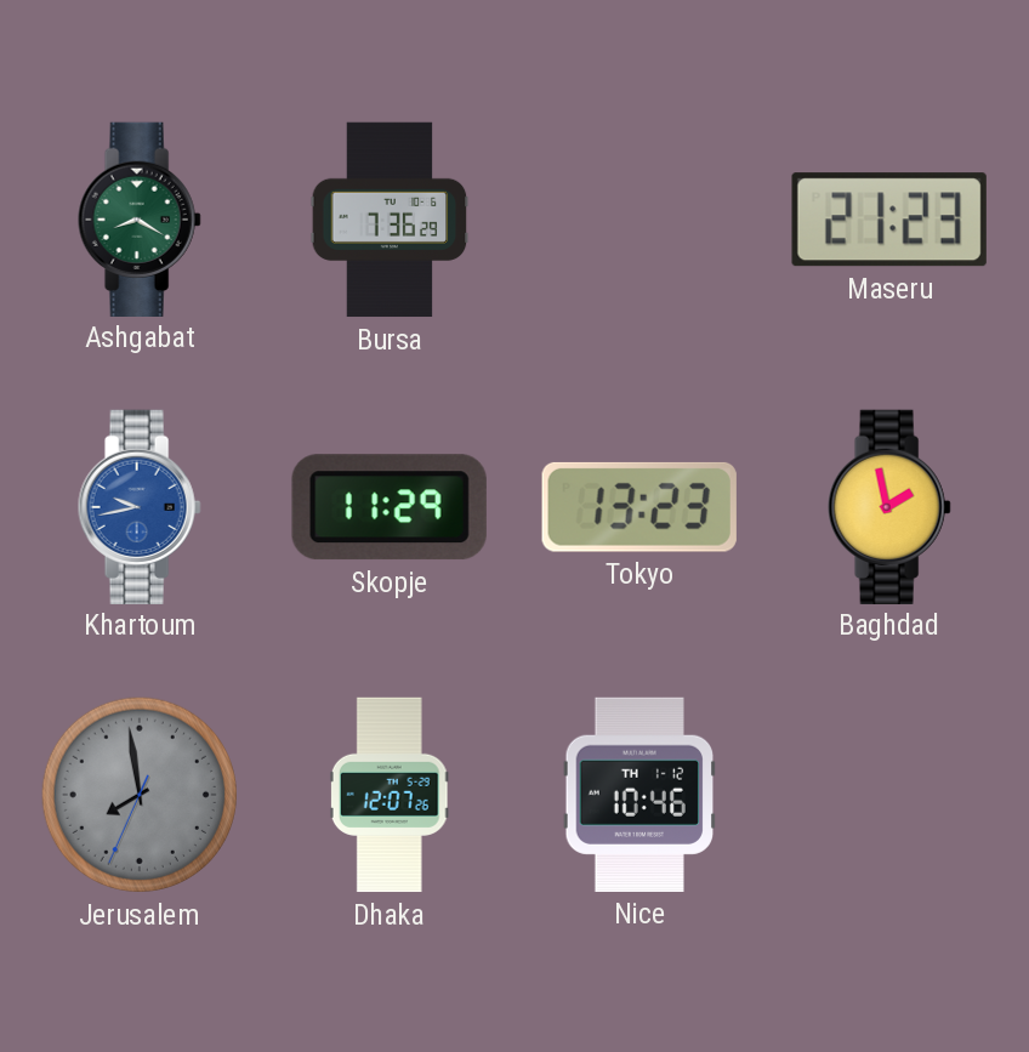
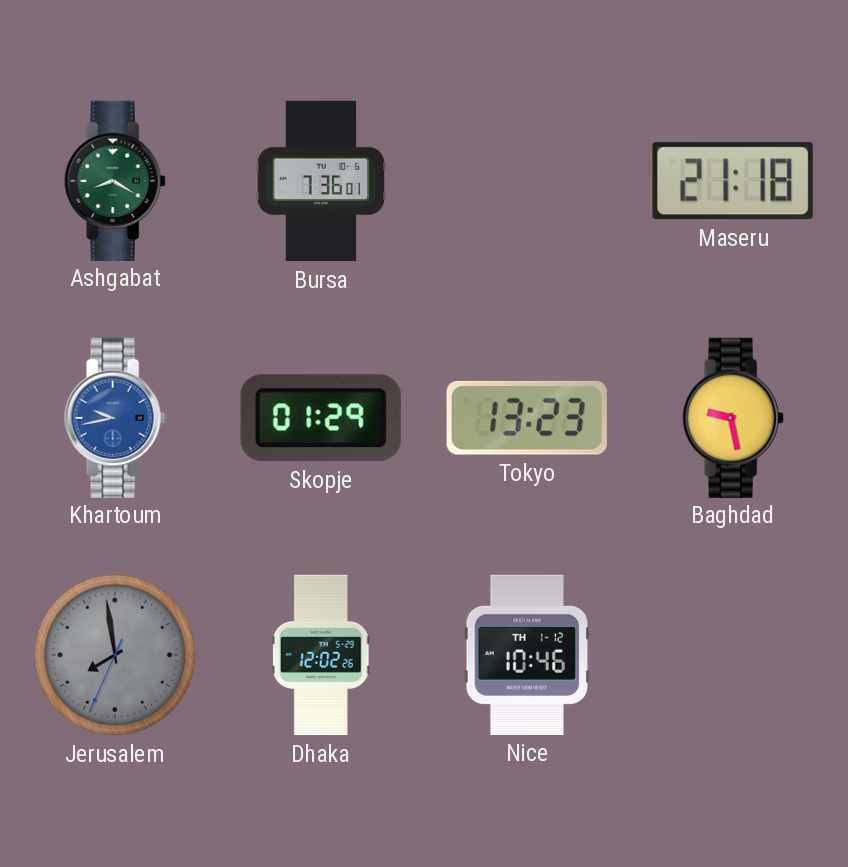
Bursa: 7:36:29 -> 7:36:01
Maseru: 21:23 -> 21:18
Skopje: 11:29 -> 01:29
Baghdad: 1:58 -> 9:28
Dhaka: 12:07 -> 12:02
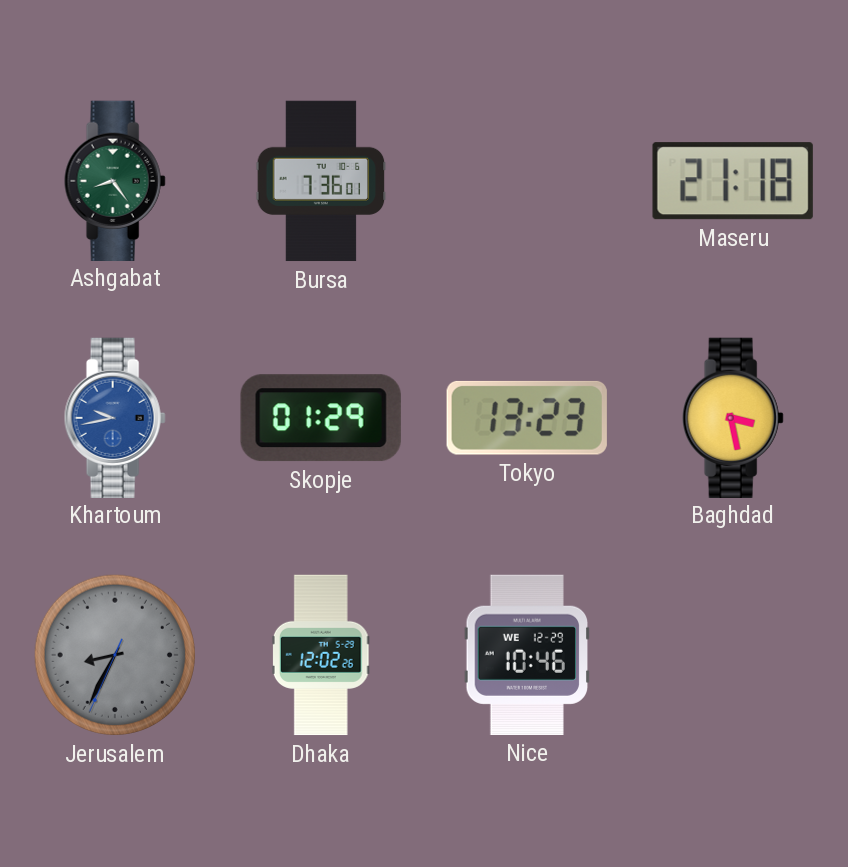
Ashgabat: 8:20 -> 8:24
Baghdad: 9:28 -> 3:28
Jerusalem: 7:58 -> 8:34
Nice date: TH 1-12 -> WE 12-29
